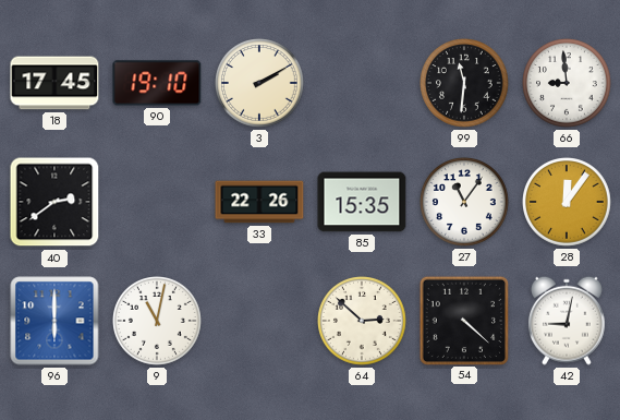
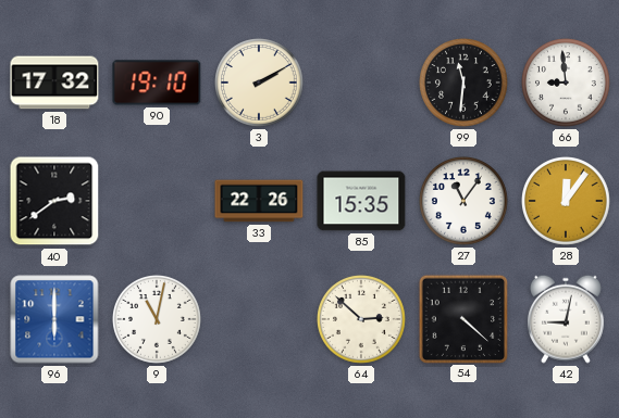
18: 17:45 -> 17:32
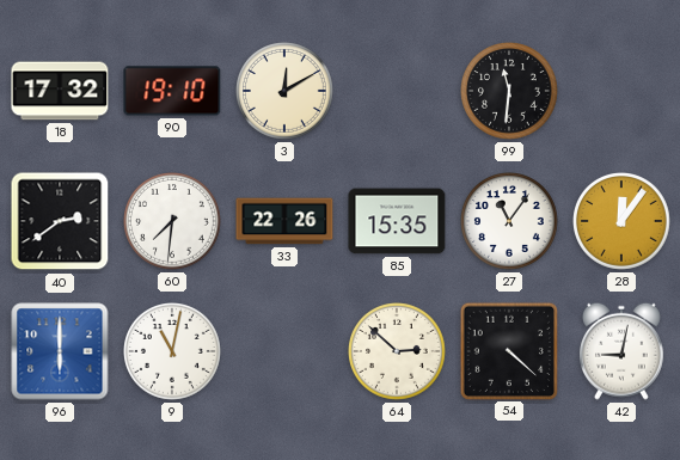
3: 2:10 -> 12:10
66: 8:59 -> none
60: none -> 7:31
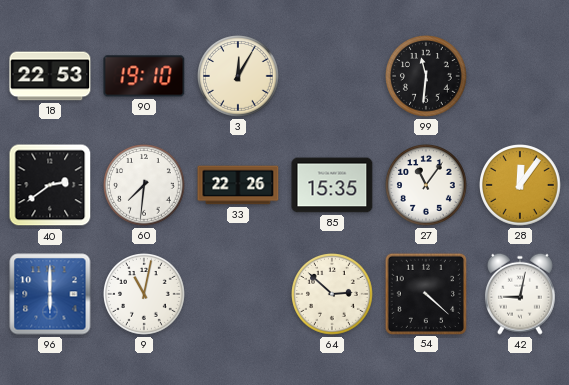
18: 17:32 -> 22:53
3: 12:10 -> 12:05
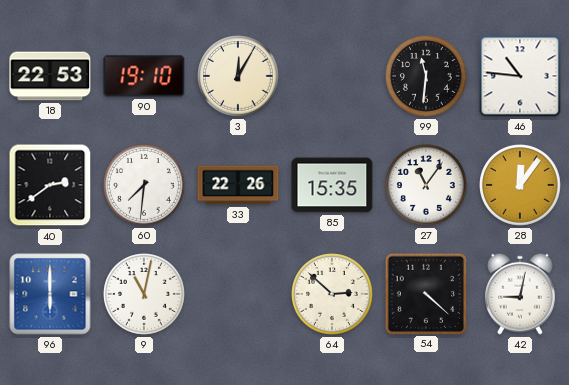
46: none -> 10:46
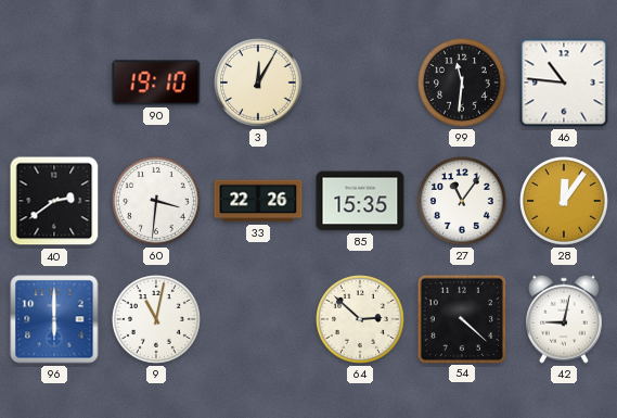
18: 22:53 -> none
60: 7:31 -> 3:31
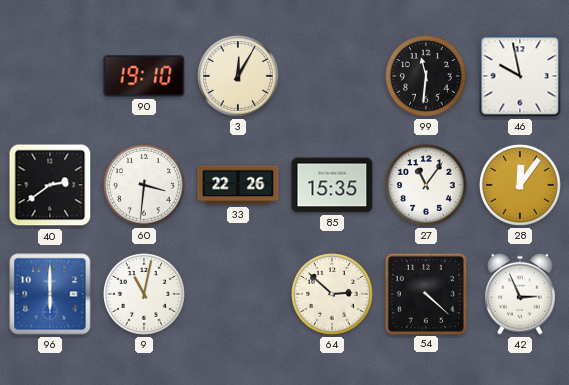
46: 10:46 -> 9:58
42: 9:02 -> 2:56
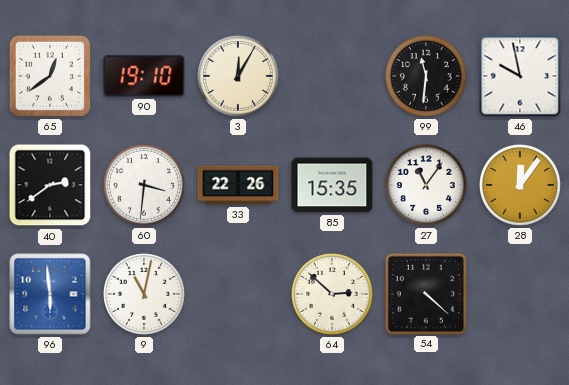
65: none -> 12:39
96: 6:00 -> 5:59
42: 2:56 -> none
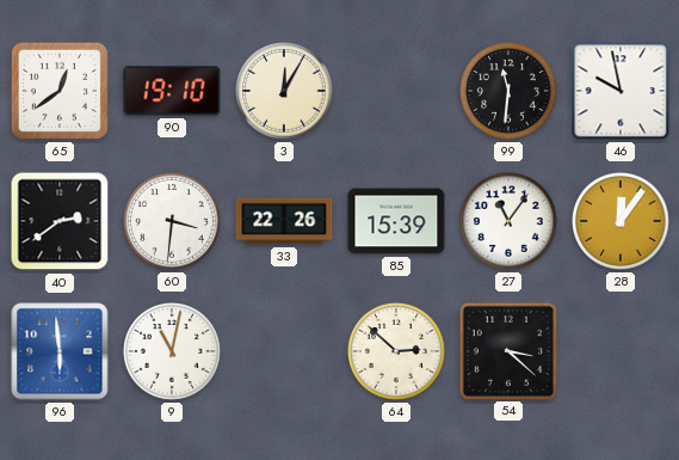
85: 15:35 -> 15:39
54: 4:22 -> 3:22
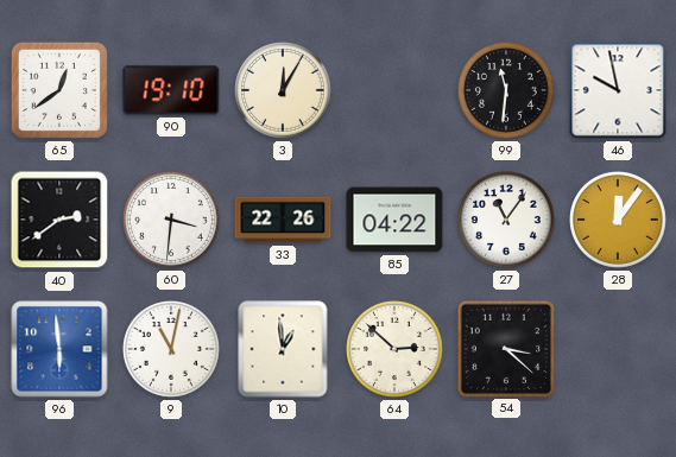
85: 15:39 -> 04:22
10: none -> 12:59
